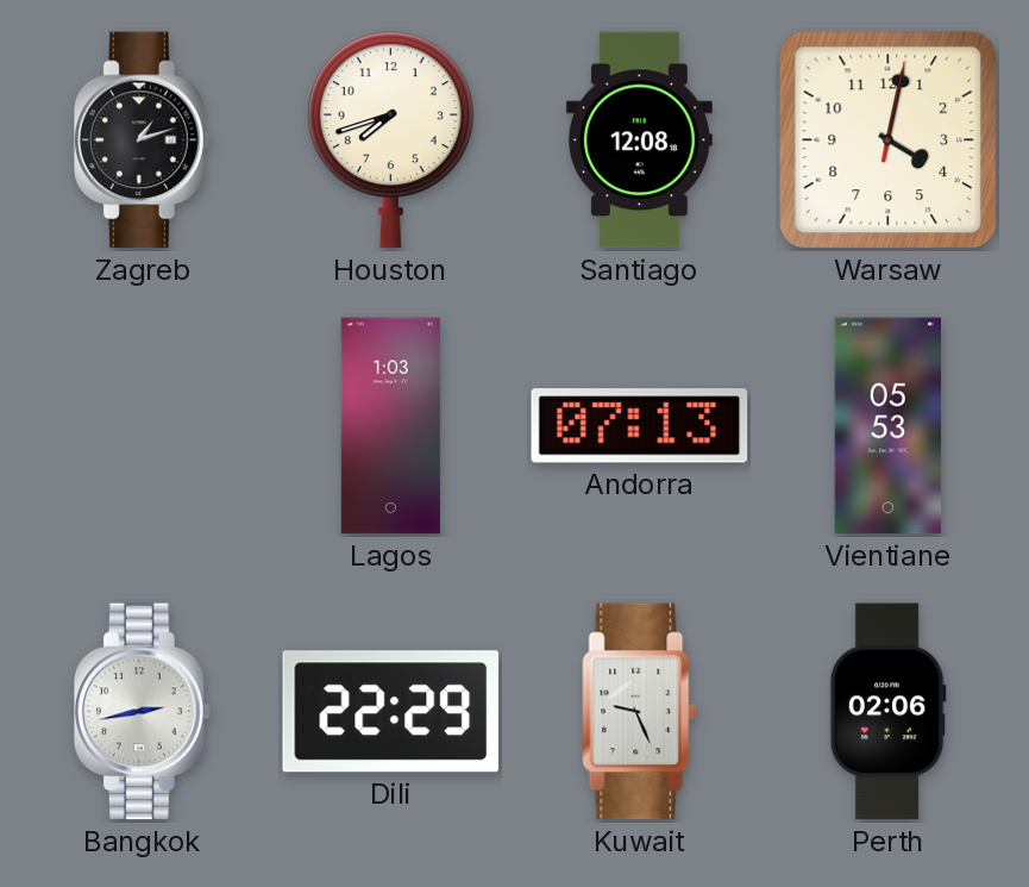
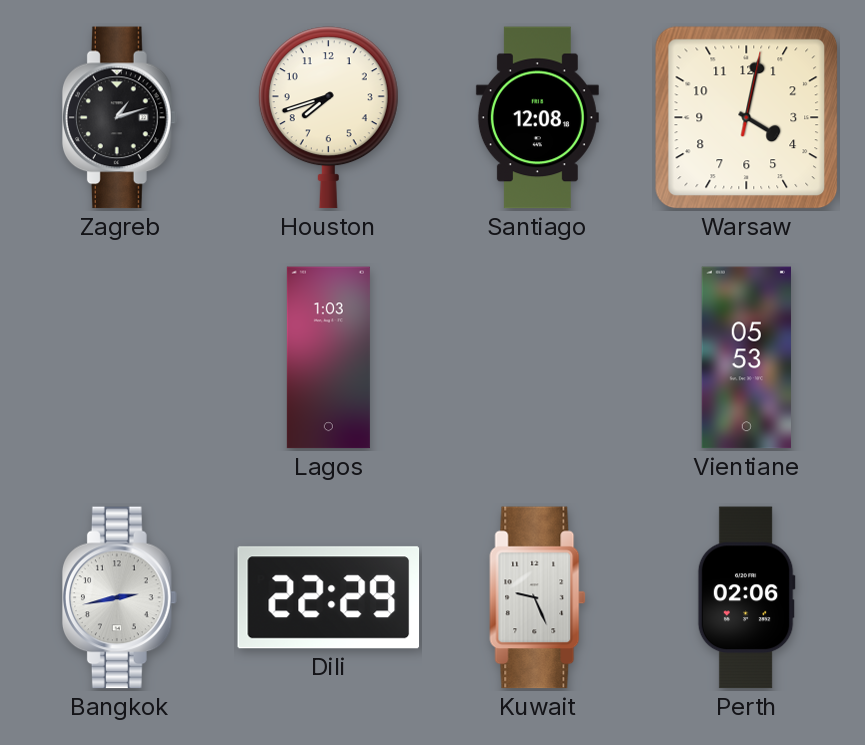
Andorra: 07:13 -> none
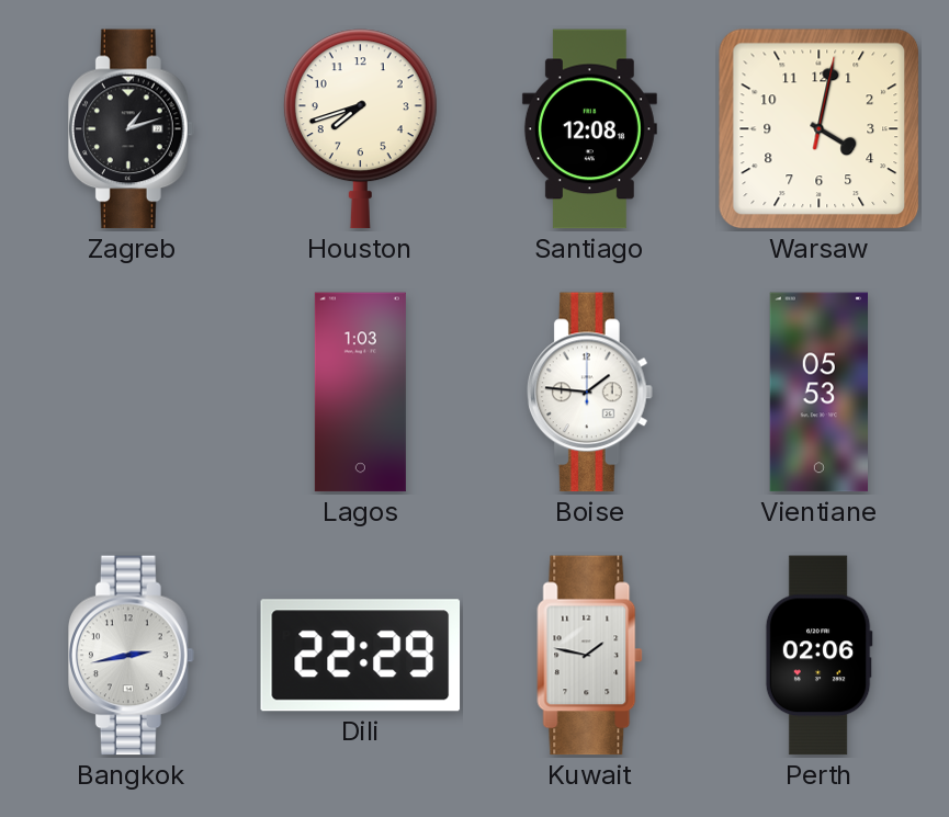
Boise: none -> 1:46
Kuwait: 9:26 -> 1:47
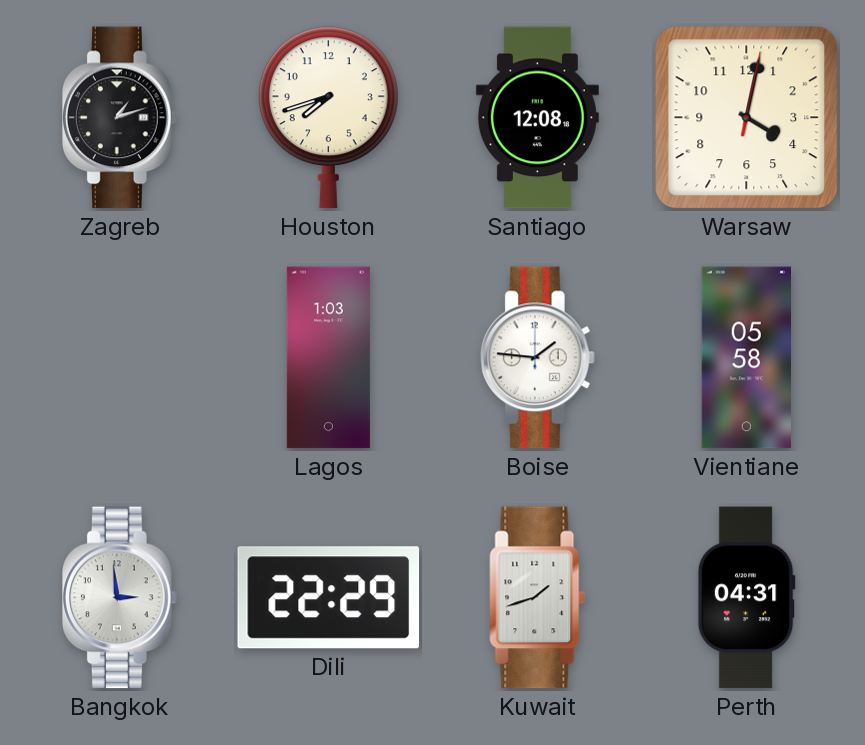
Vientiane: 05:53 -> 05:58
Bangkok: 2:43 -> 2:59
Kuwait: 1:47 -> 1:42
Perth: 02:06 -> 04:31
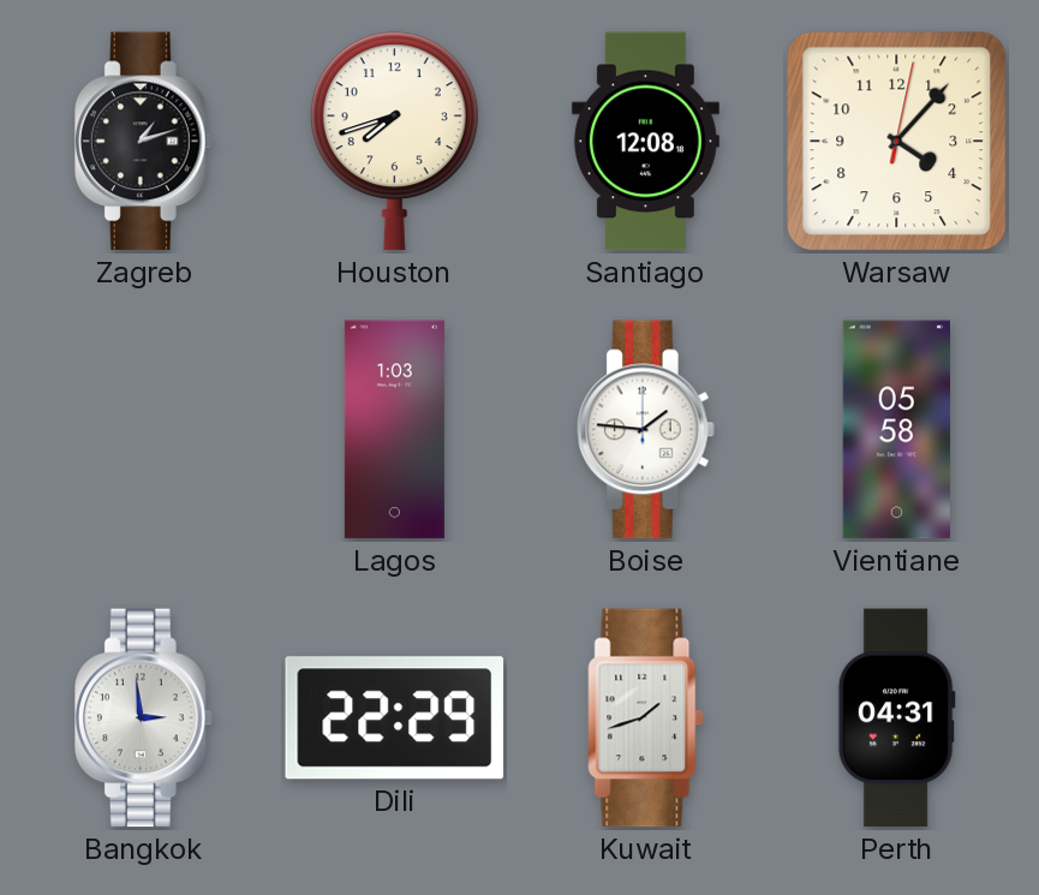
Warsaw: 4:02 -> 4:07
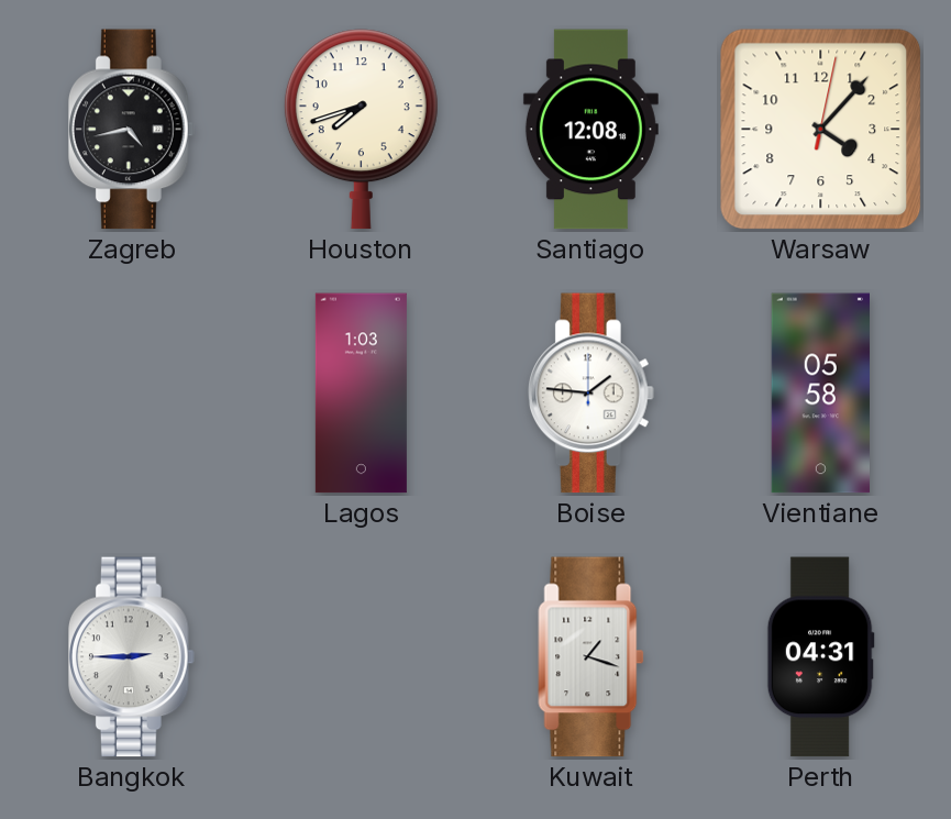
Zagreb: 1:12 -> 4:43
Bangkok: 2:59 -> 2:45
Dili: 22:29 -> none
Kuwait: 1:42 -> 1:18
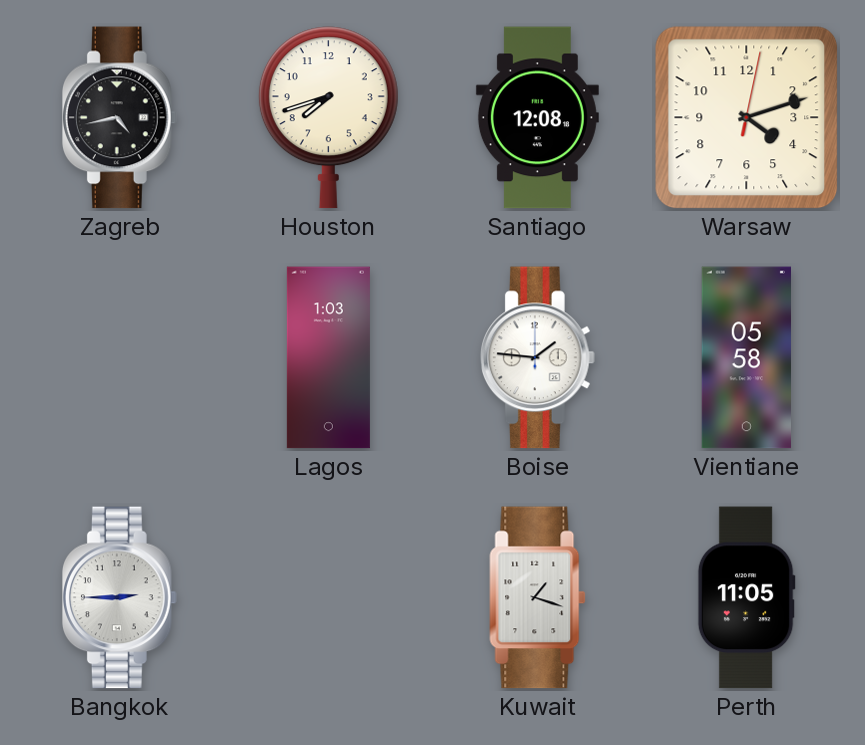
Warsaw: 4:07 -> 4:12
Perth: 04:31 -> 11:05
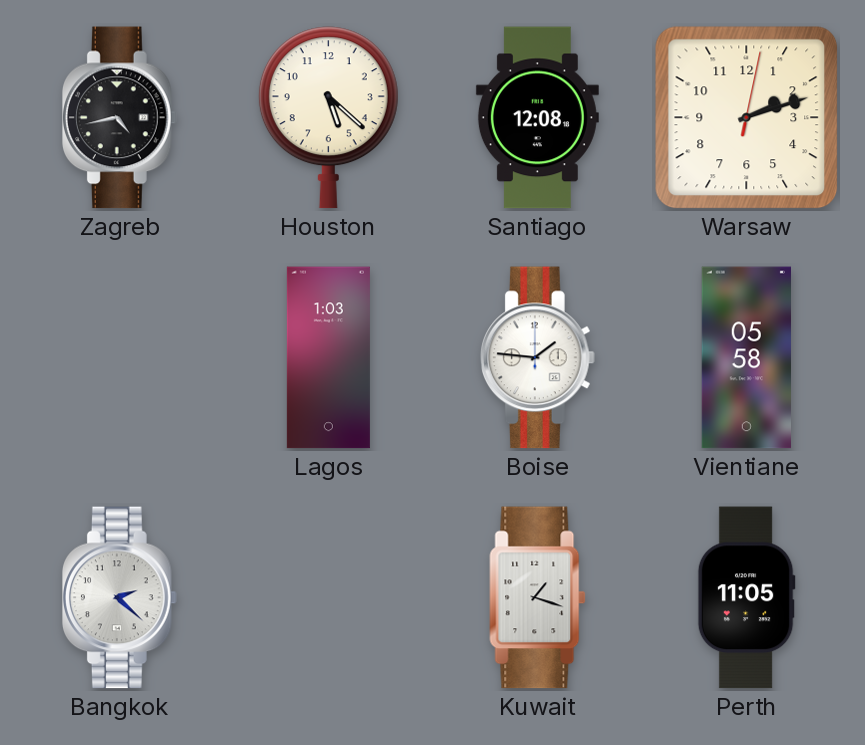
Houston: 7:42 -> 5:22
Warsaw: 4:12 -> 2:12
Bangkok: 2:45 -> 2:22
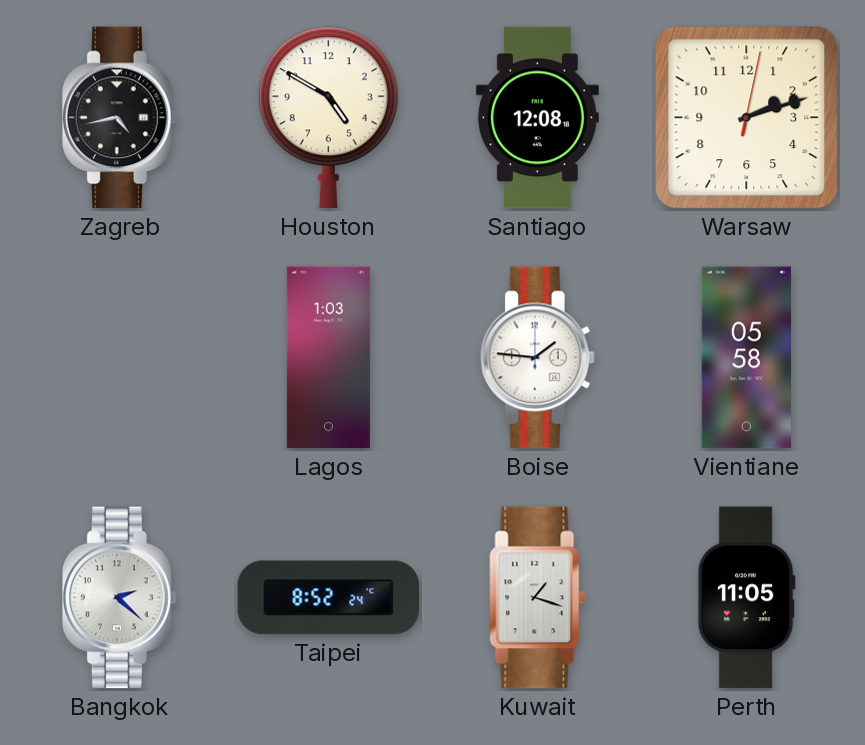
Houston: 5:22 -> 4:50
Taipei: none -> 8:52
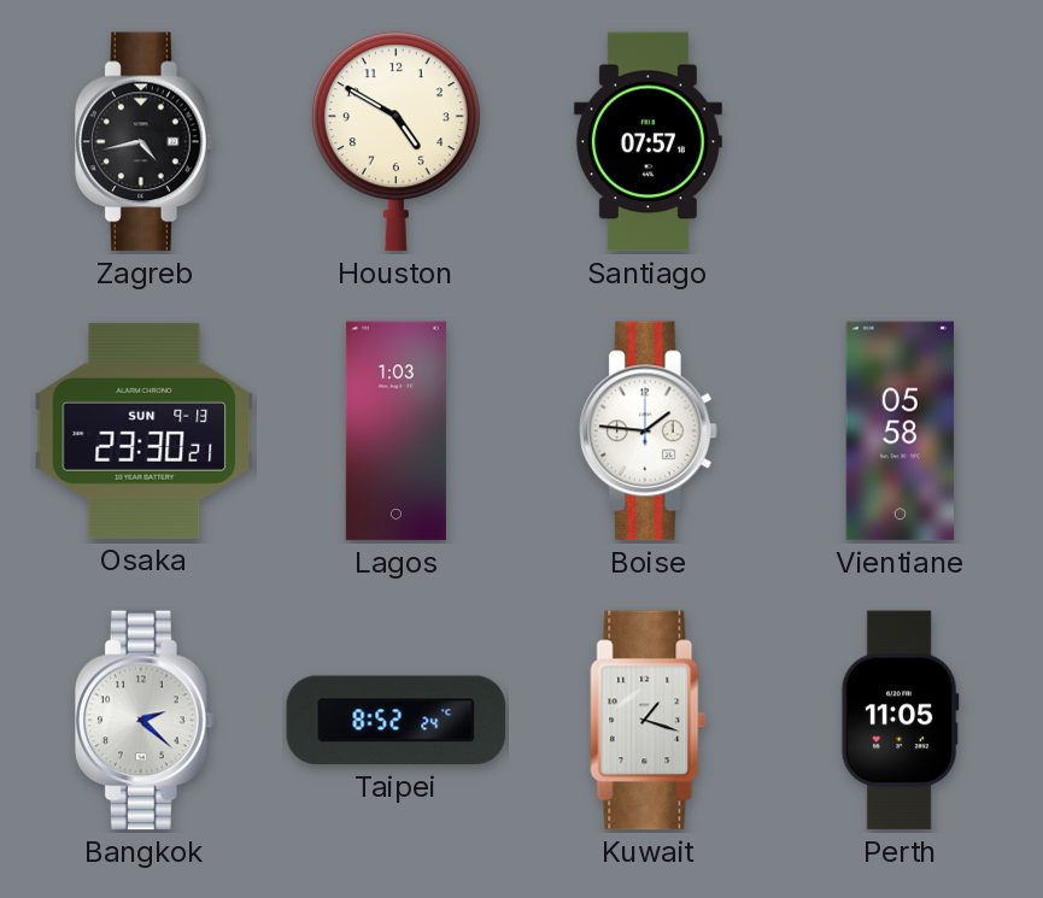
Santiago: 12:08 -> 07:57
Warsaw: 2:12 -> none
Osaka: none -> 23:30
